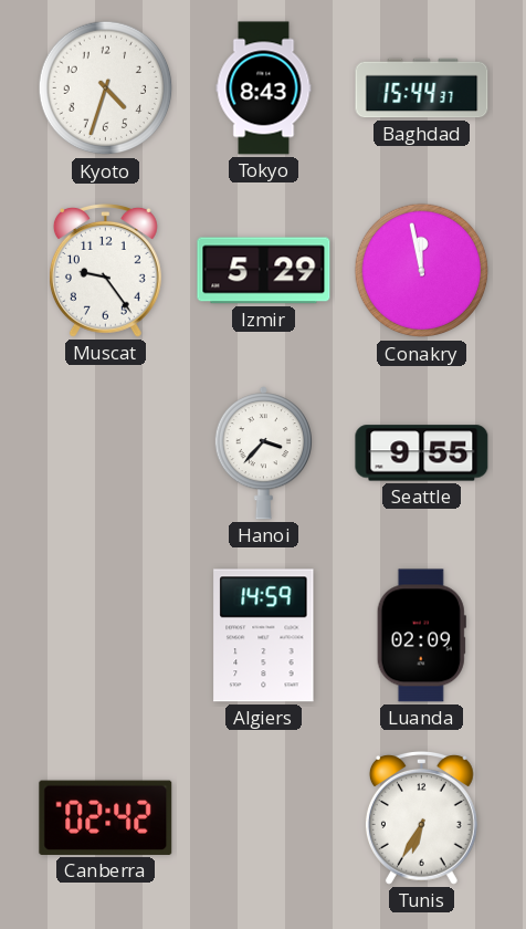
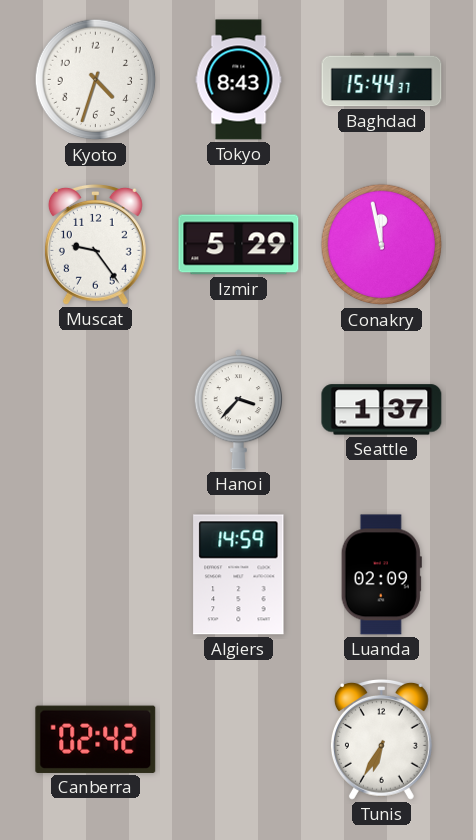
Seattle: 9:55 -> 1:37
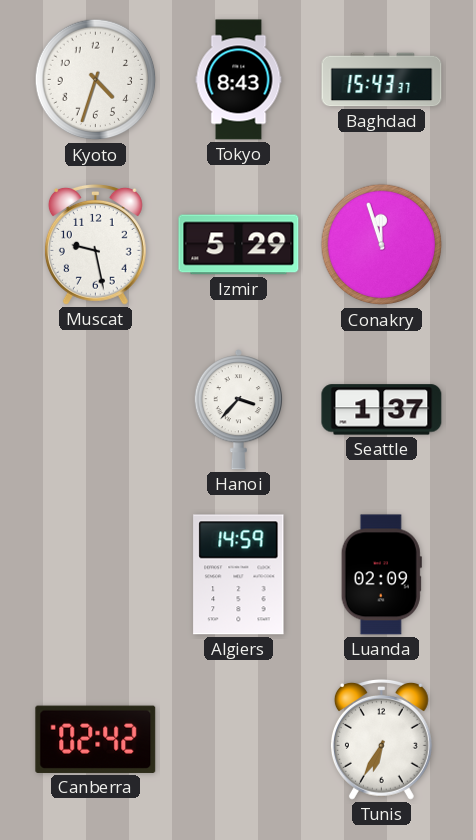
Baghdad: 15:44 -> 15:43
Muscat: 9:24 -> 9:28
Conakry: 11:58 -> 11:57
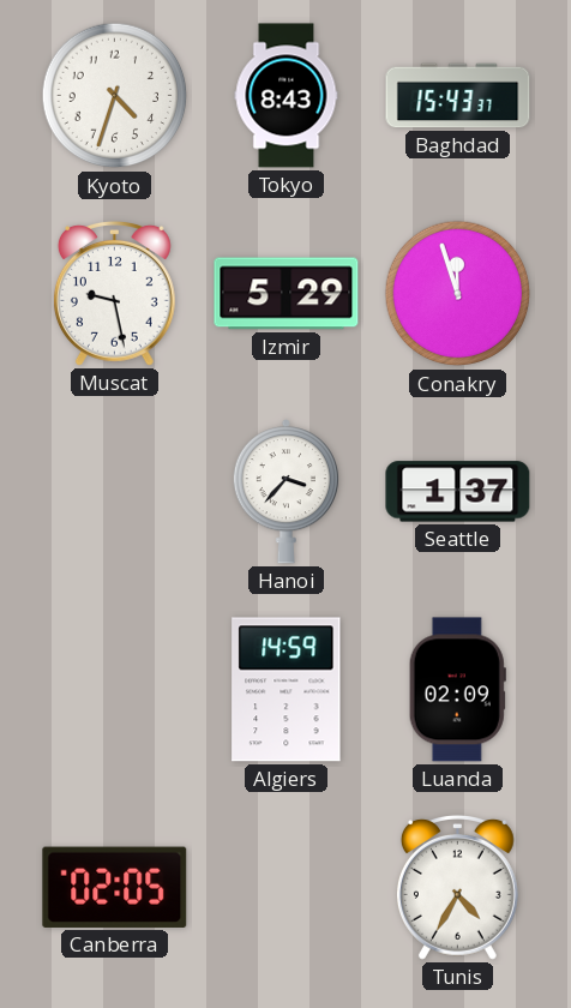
Canberra: 02:42 -> 02:05
Tunis: 6:35 -> 4:35
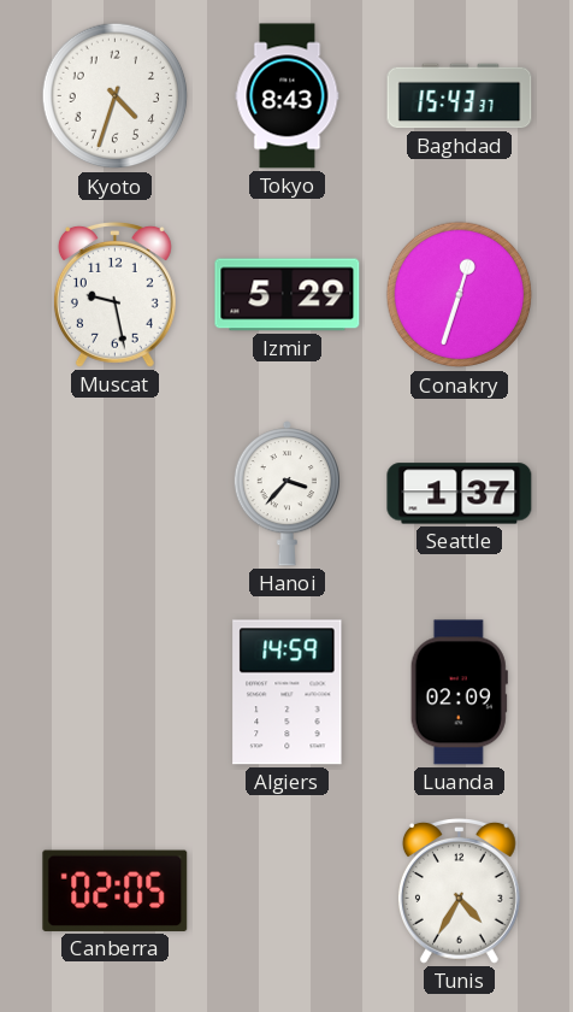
Conakry: 11:57 -> 12:33
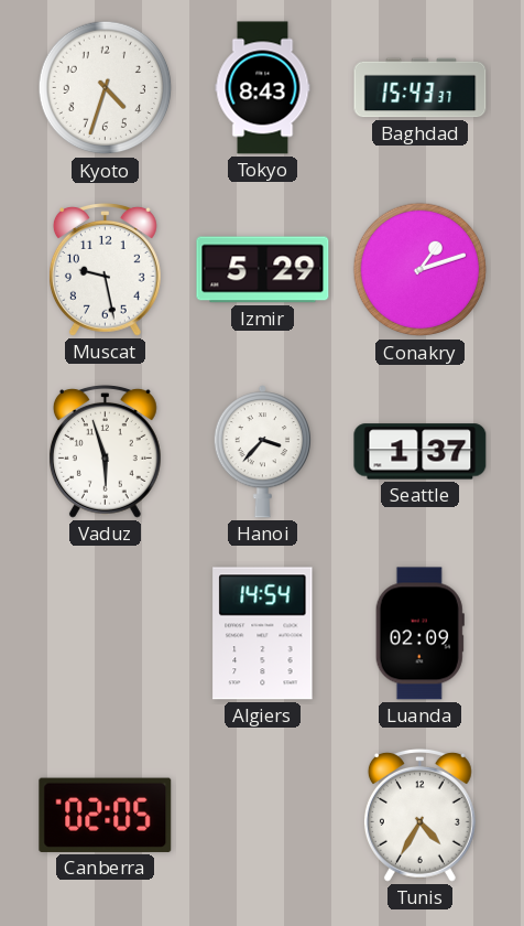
Conakry: 12:33 -> 1:12
Vaduz: none -> 5:57
Algiers: 14:59 -> 14:54
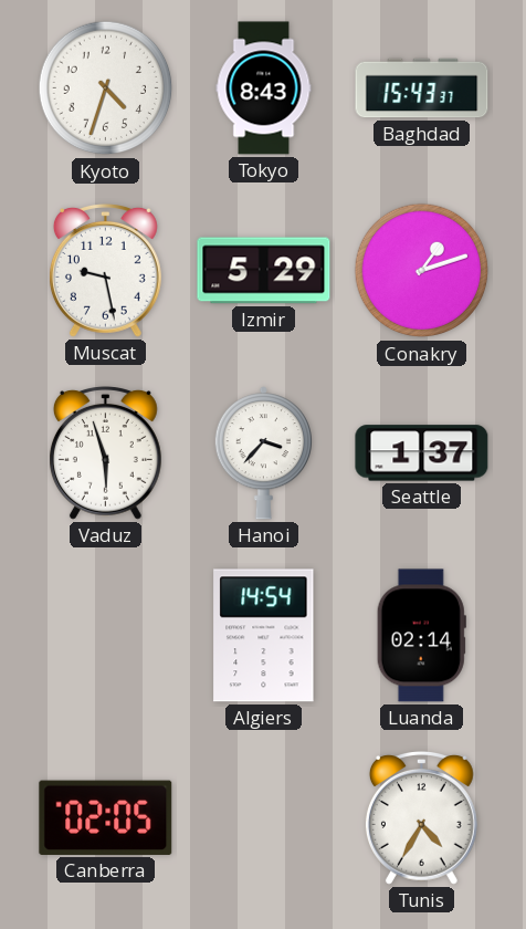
Luanda: 02:09 -> 02:14
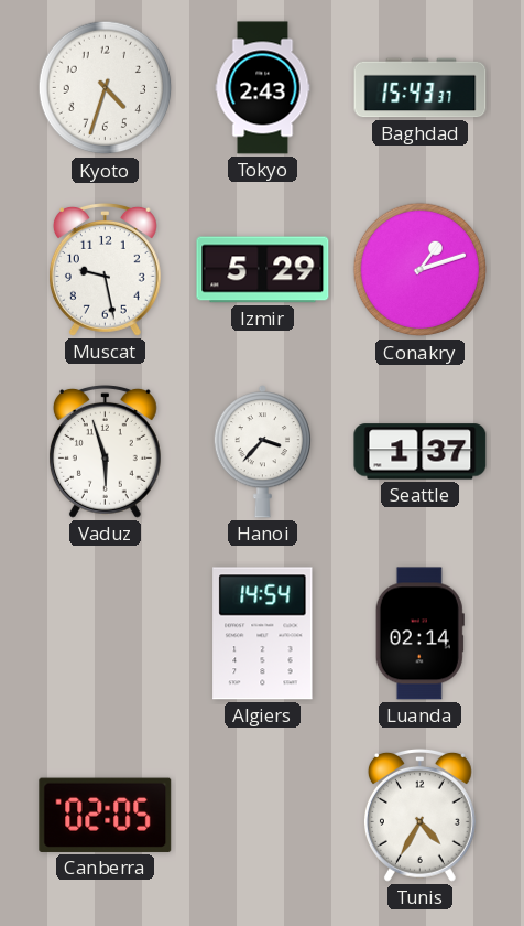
Tokyo: 8:43 -> 2:43
